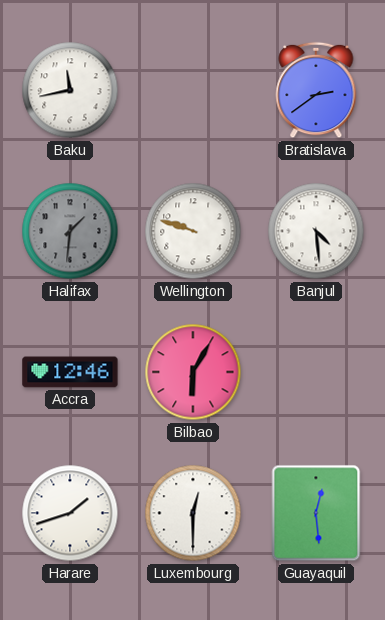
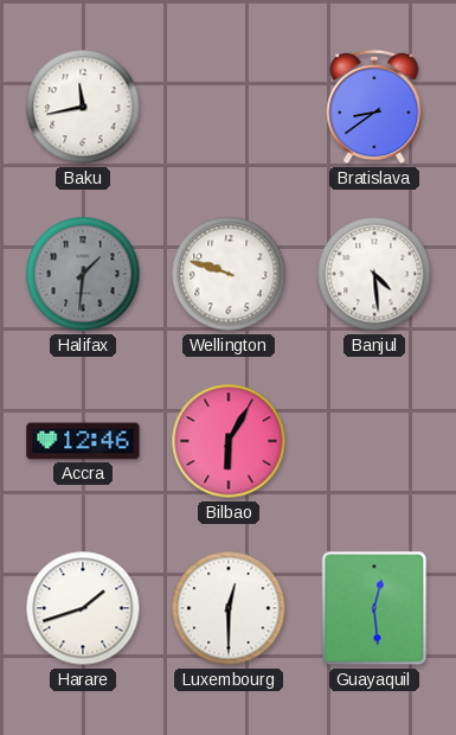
Bratislava: 2:39 -> 8:39
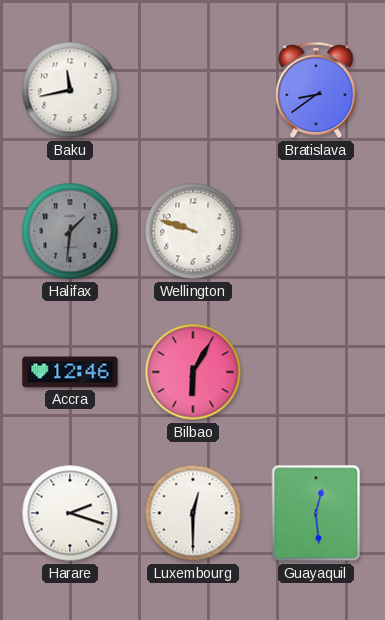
Banjul: 4:29 -> none
Harare: 1:42 -> 2:18
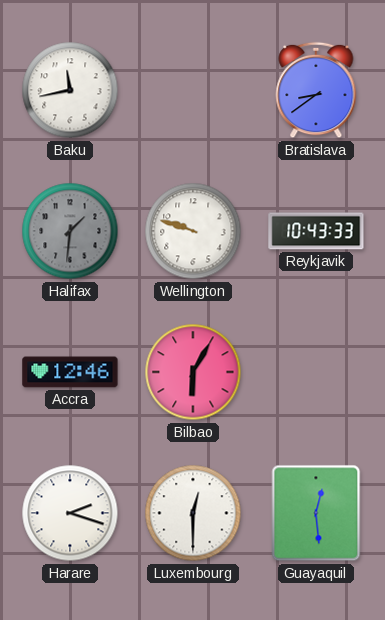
Reykjavik: none -> 10:43
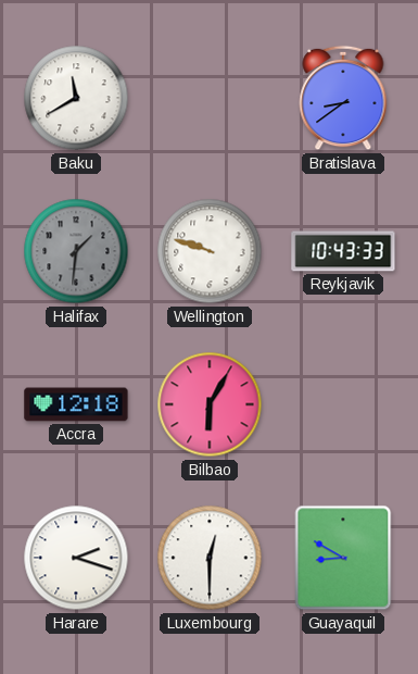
Baku: 11:43 -> 11:40
Accra: 12:46 -> 12:18
Guayaquil: 12:29 -> 8:50
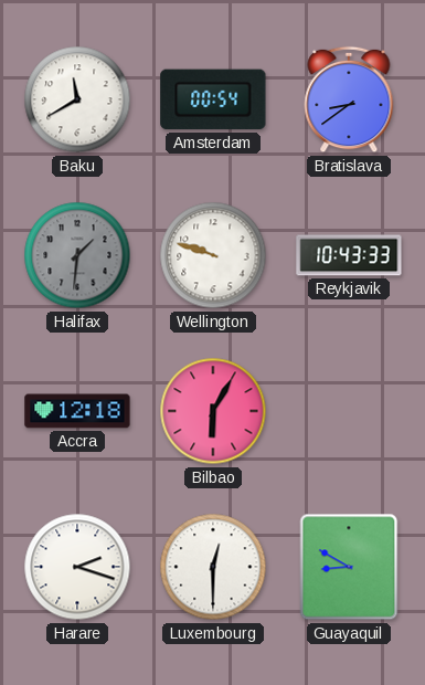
Amsterdam: none -> 00:54
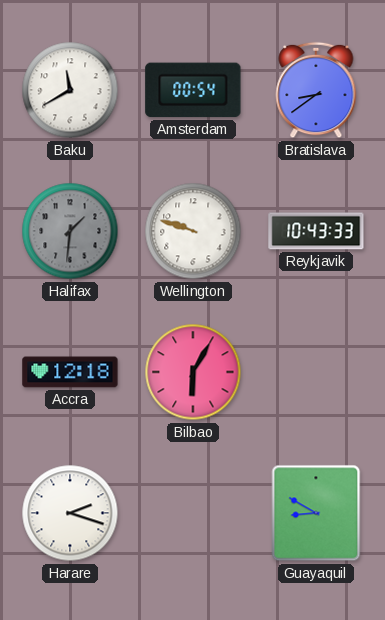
Luxembourg: 12:30 -> none
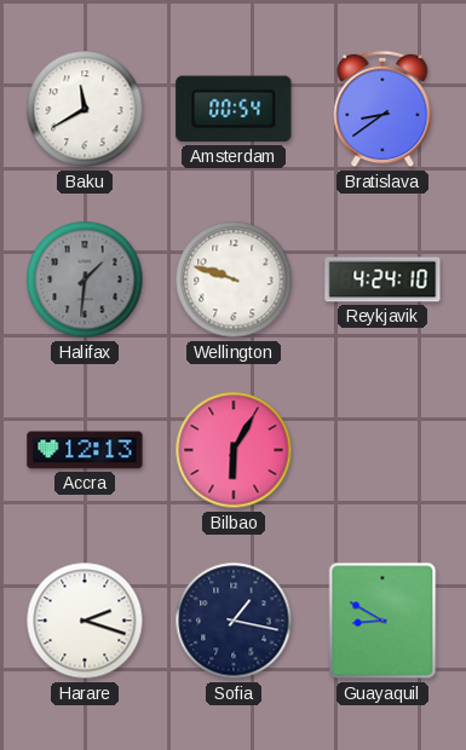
Reykjavik: 10:43 -> 4:24
Accra: 12:18 -> 12:13
Sofia: none -> 1:17
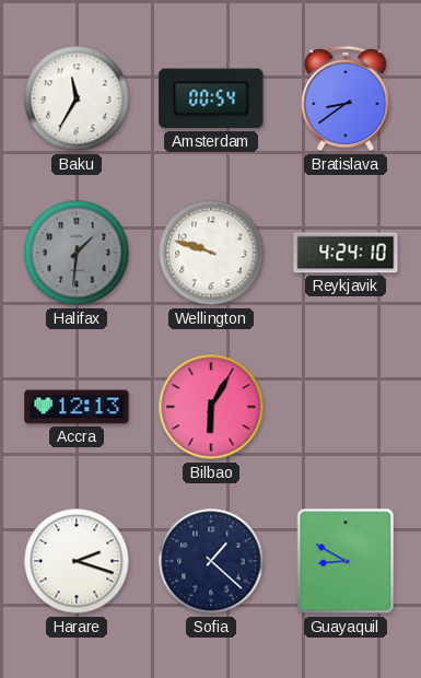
Baku: 11:40 -> 11:35
Sofia: 1:17 -> 1:22
